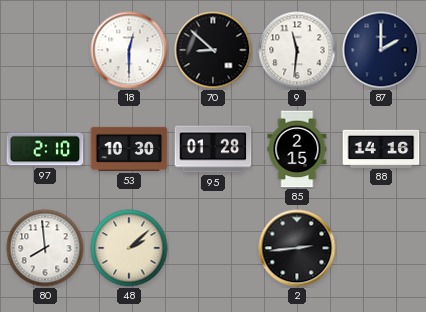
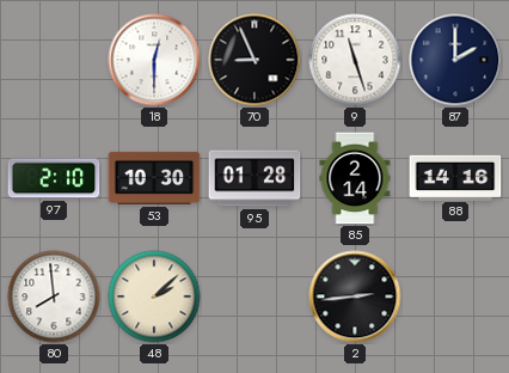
70: 8:52 -> 8:56
9: 11:31 -> 11:27
85: 2:15 -> 2:14
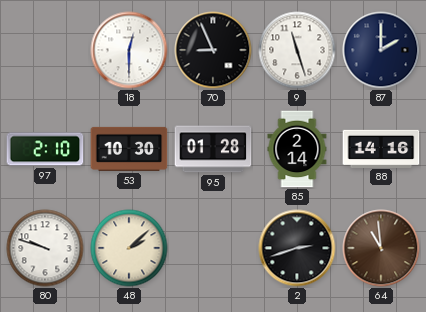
80: 7:59 -> 9:48
2: 2:44 -> 2:42
64: none -> 10:59
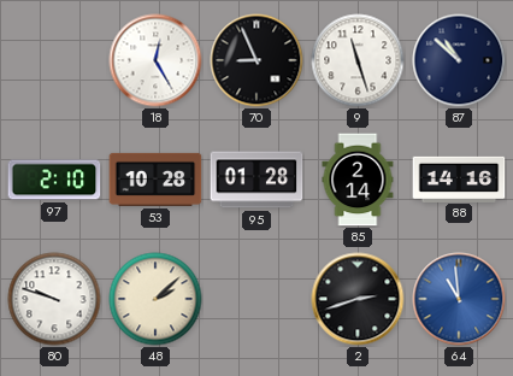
18: 12:30 -> 12:25
87: 2:00 -> 10:52
53: 10:30 -> 10:28
64 dial: brown -> blue
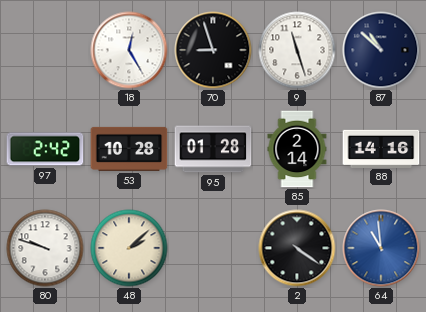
70: 8:56 -> 8:57
97: 2:10 -> 2:42
2: 2:42 -> 4:21
